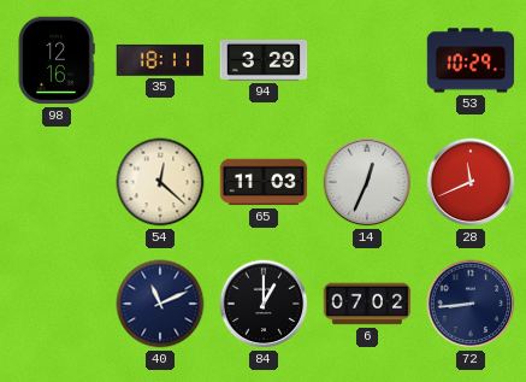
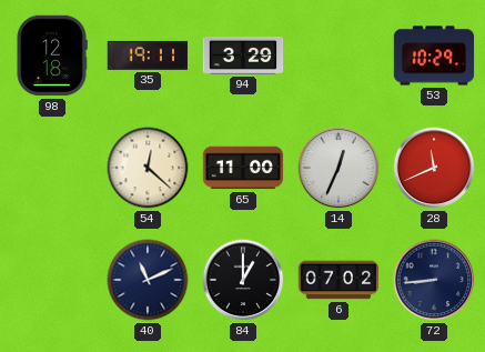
98: 12:16 -> 12:18
35: 18:11 -> 19:11
65: 11:03 -> 11:00
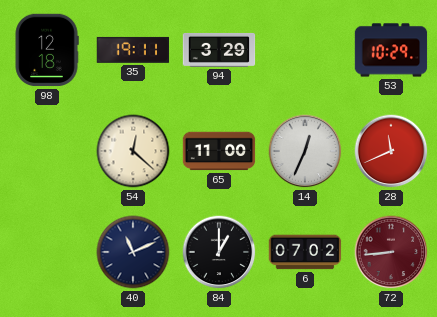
72 dial: navy -> burgundy
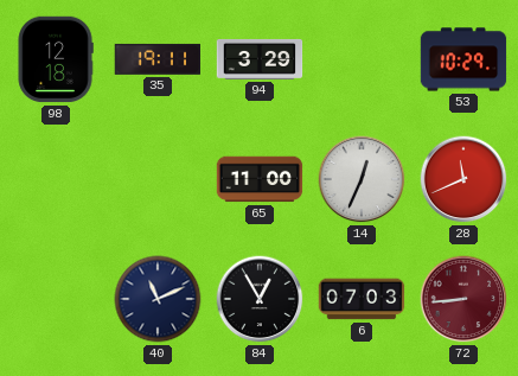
54: 12:22 -> none
84: 1:00 -> 12:55
6: 07:02 -> 07:03
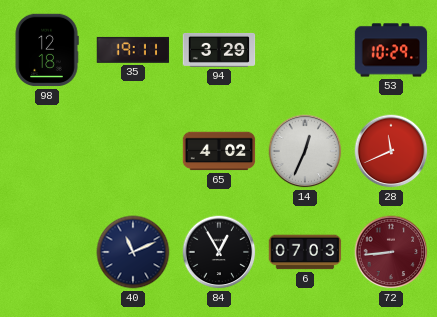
65: 11:00 -> 4:02
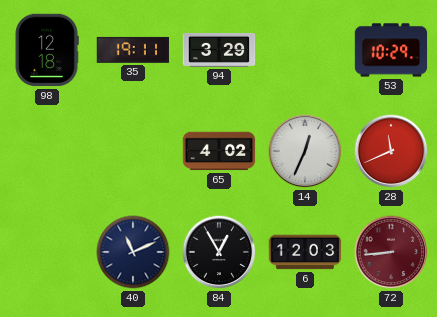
6: 07:03 -> 12:03
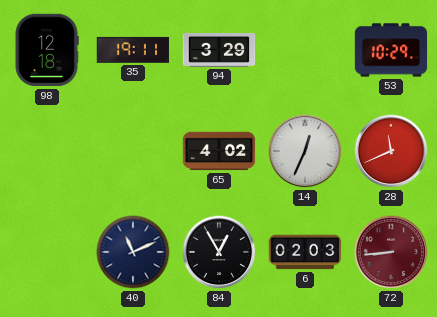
6: 12:03 -> 02:03
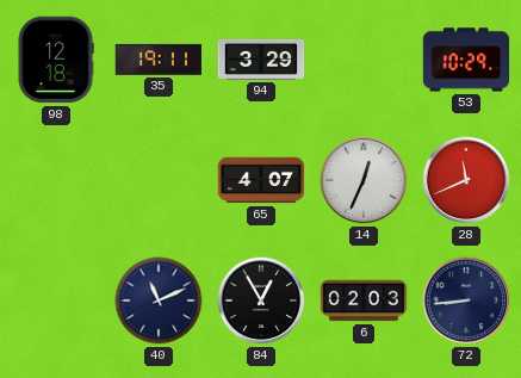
65: 4:02 -> 4:07
72 dial: burgundy -> navy
